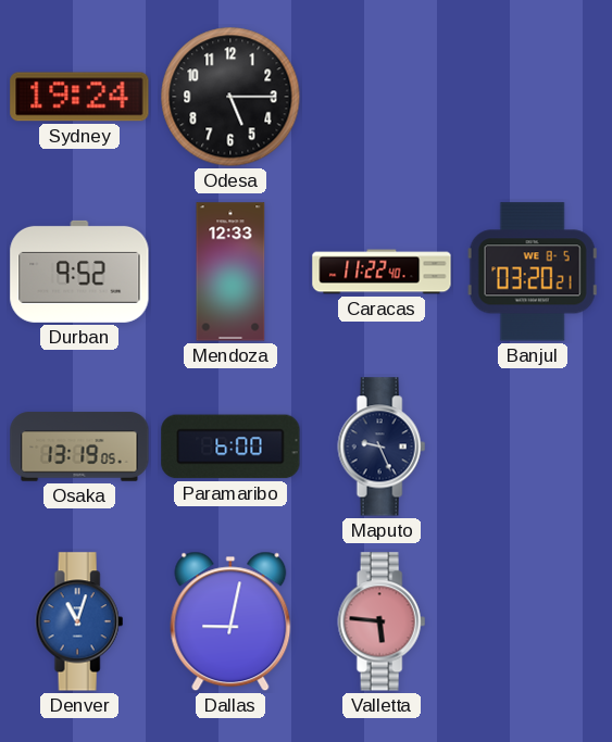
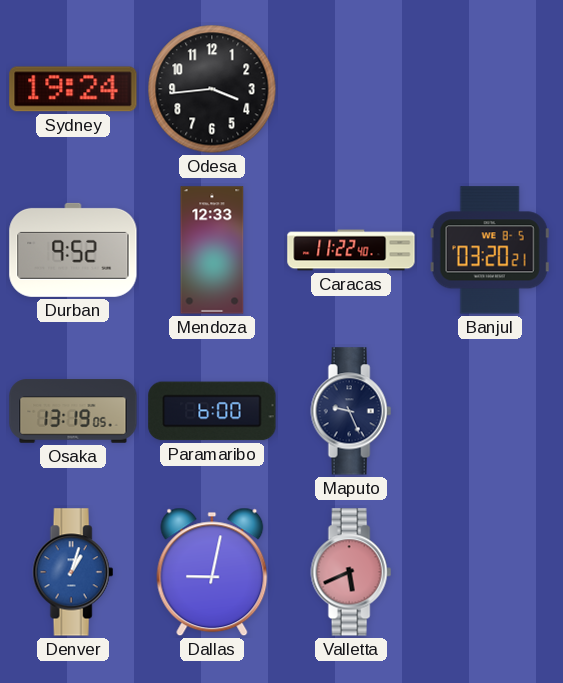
Odesa: 5:15 -> 3:44
Denver: 11:03 -> 1:03
Valletta: 5:46 -> 5:41
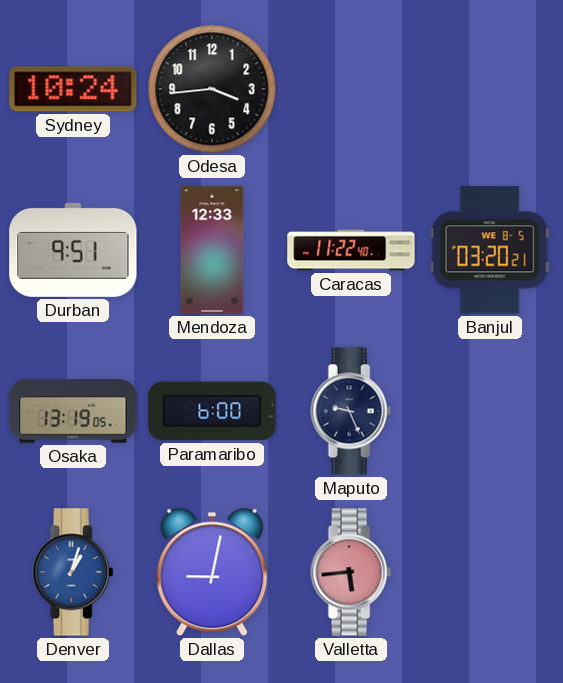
Sydney: 19:24 -> 10:24
Durban: 9:52 -> 9:51
Valletta: 5:41 -> 5:44
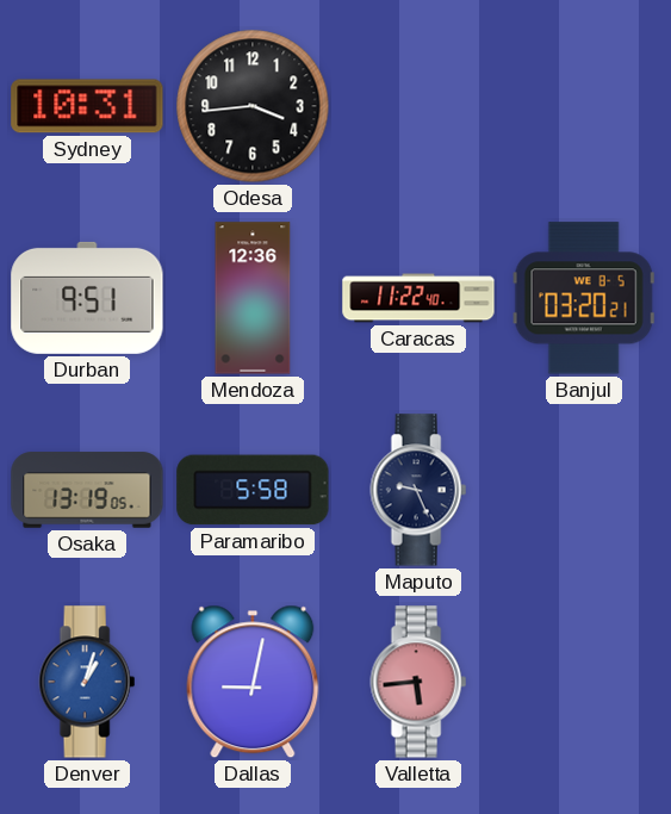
Sydney: 10:24 -> 10:31
Mendoza: 12:33 -> 12:36
Paramaribo: 6:00 -> 5:58
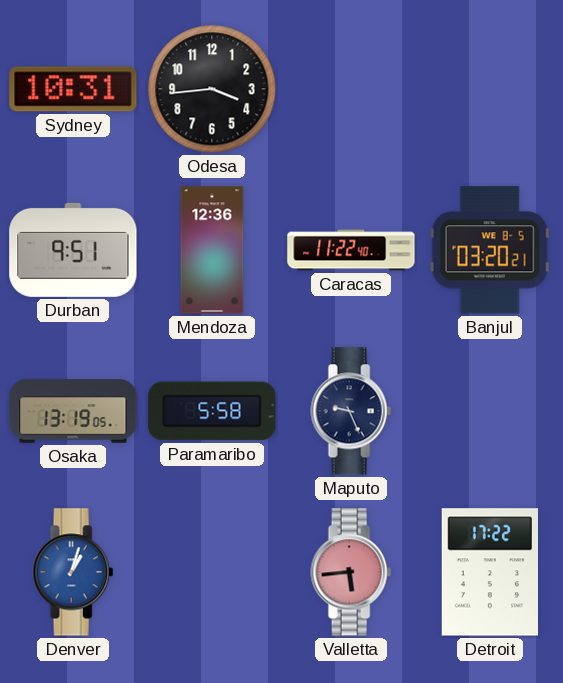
Dallas: 9:02 -> none
Detroit: none -> 17:22
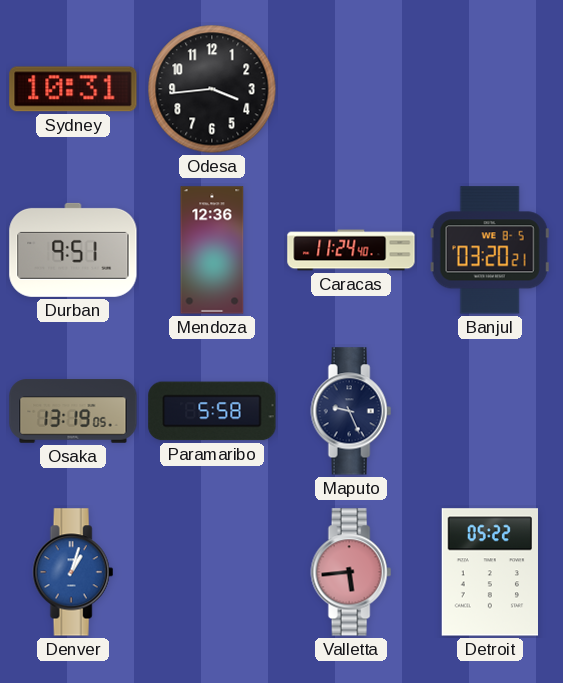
Caracas: 11:22 -> 11:24
Detroit: 17:22 -> 05:22
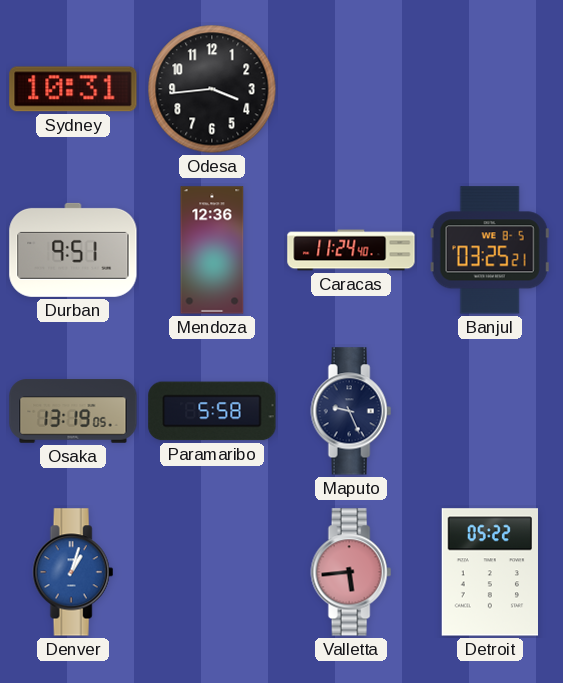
Banjul: 03:20 -> 03:25
